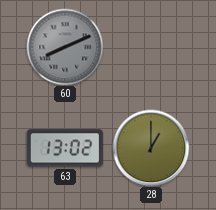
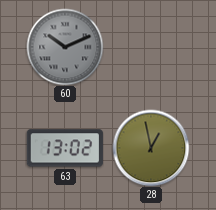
60: 8:11 -> 10:11
28: 1:00 -> 12:58
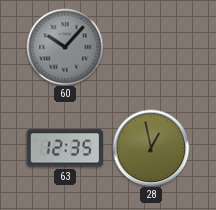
60: 10:11 -> 10:07
63: 13:02 -> 12:35
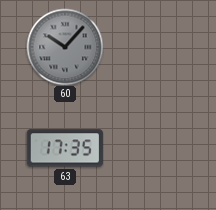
63: 12:35 -> 17:35
28: 12:58 -> none
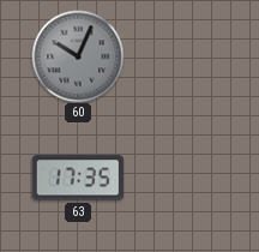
60: 10:07 -> 10:04
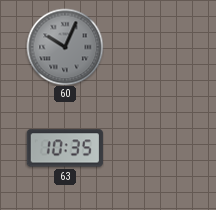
63: 17:35 -> 10:35
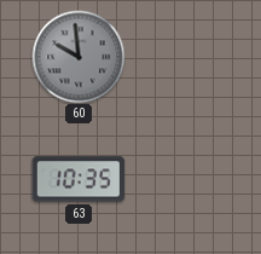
60: 10:04 -> 9:59
